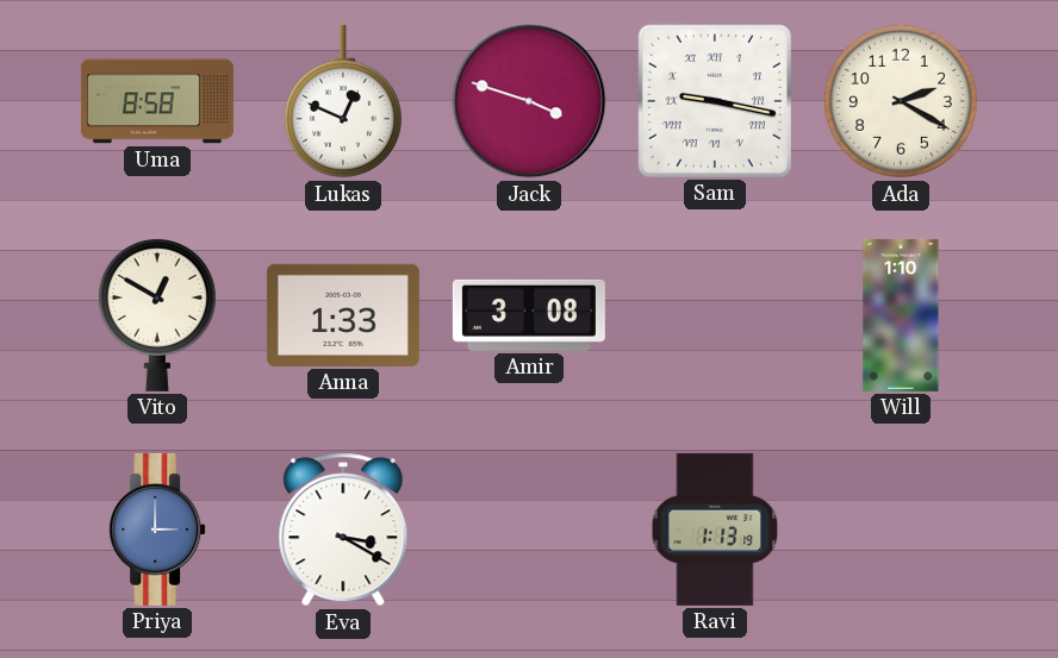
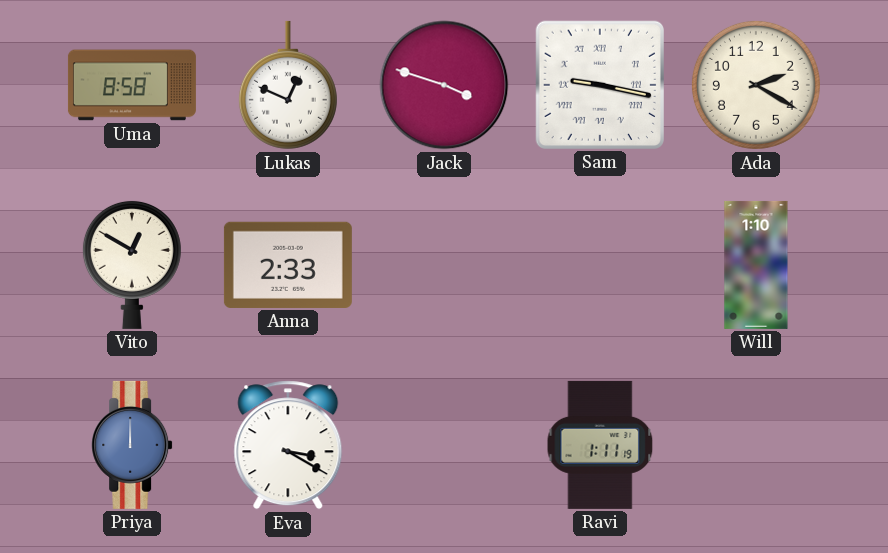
Anna: 1:33 -> 2:33
Amir: 3:08 -> none
Priya: 3:00 -> 12:00
Ravi: 1:13 -> 1:11
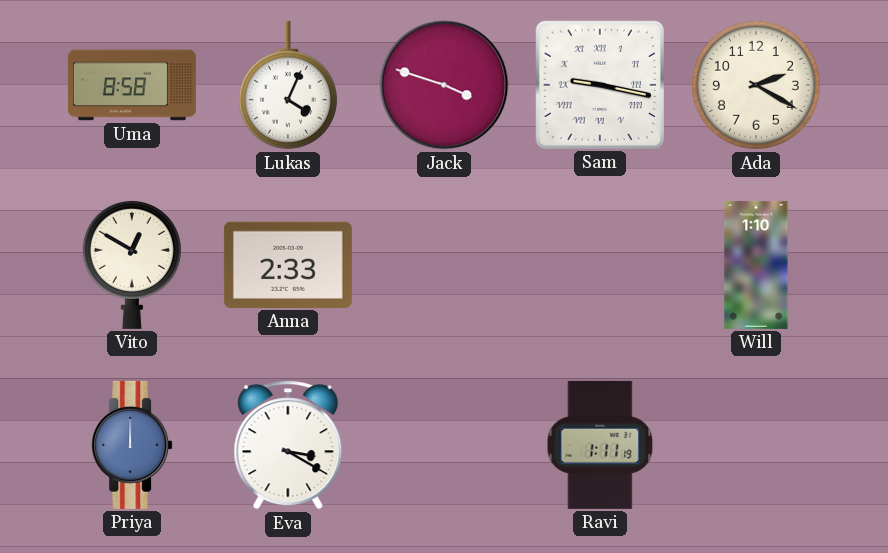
Lukas: 12:49 -> 4:04
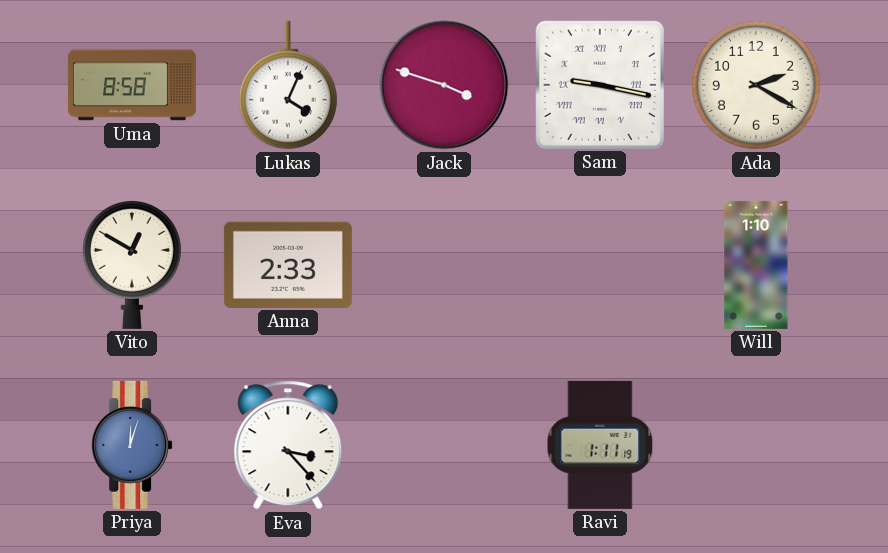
Priya: 12:00 -> 12:03
Eva: 3:20 -> 3:23
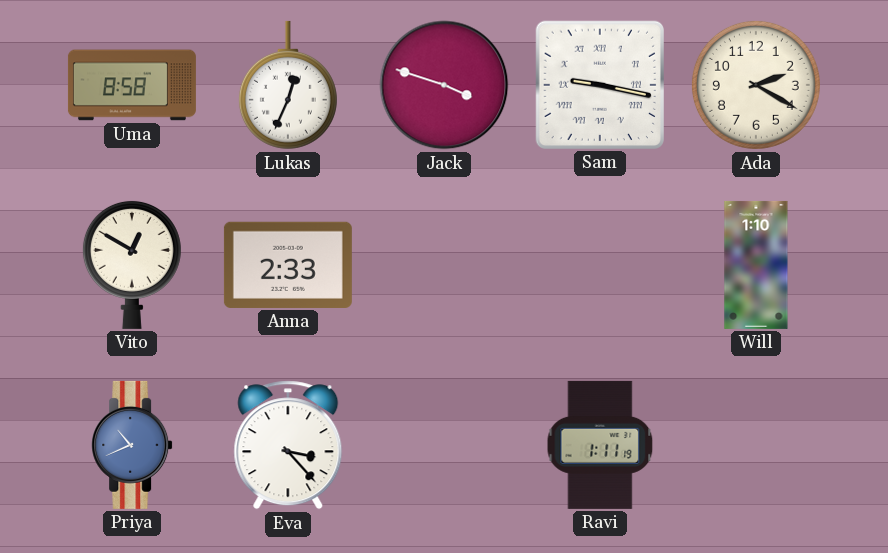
Lukas: 4:04 -> 12:34
Priya: 12:03 -> 10:41
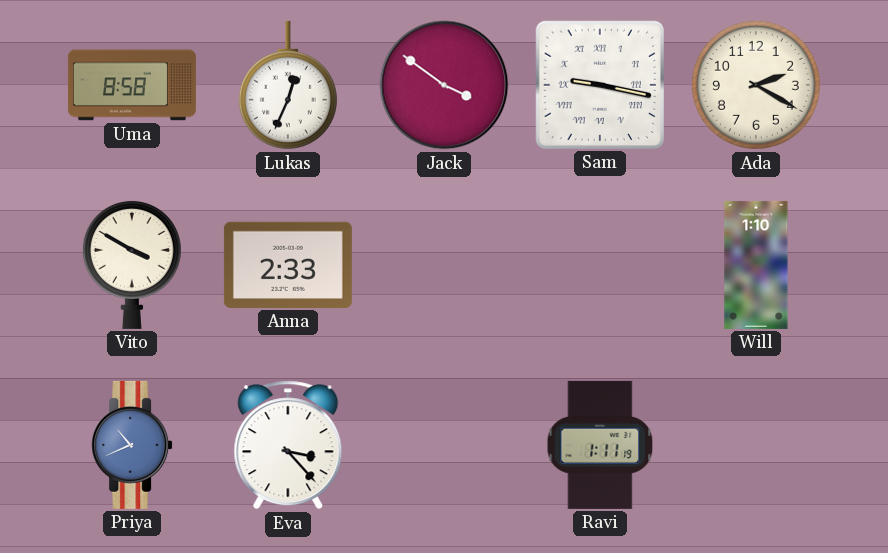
Jack: 3:48 -> 3:51
Vito: 12:50 -> 3:50
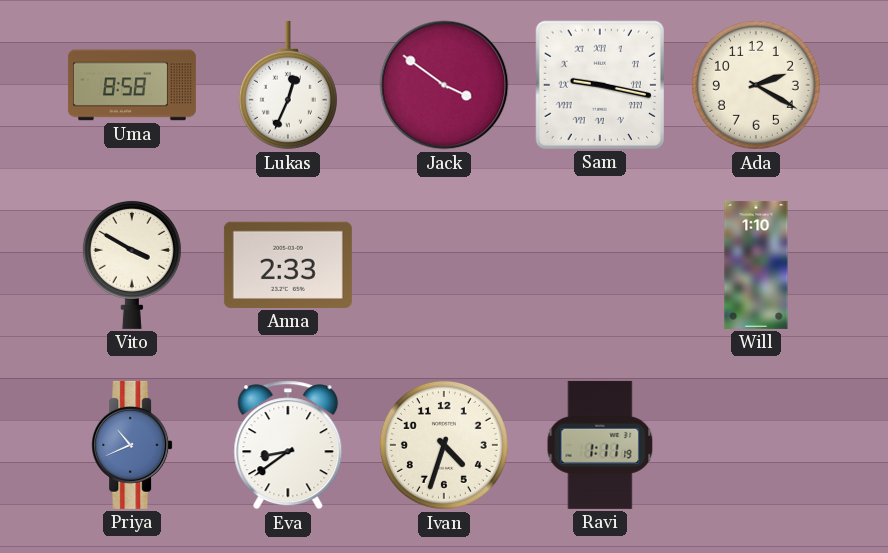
Eva: 3:23 -> 8:39
Ivan: none -> 4:33
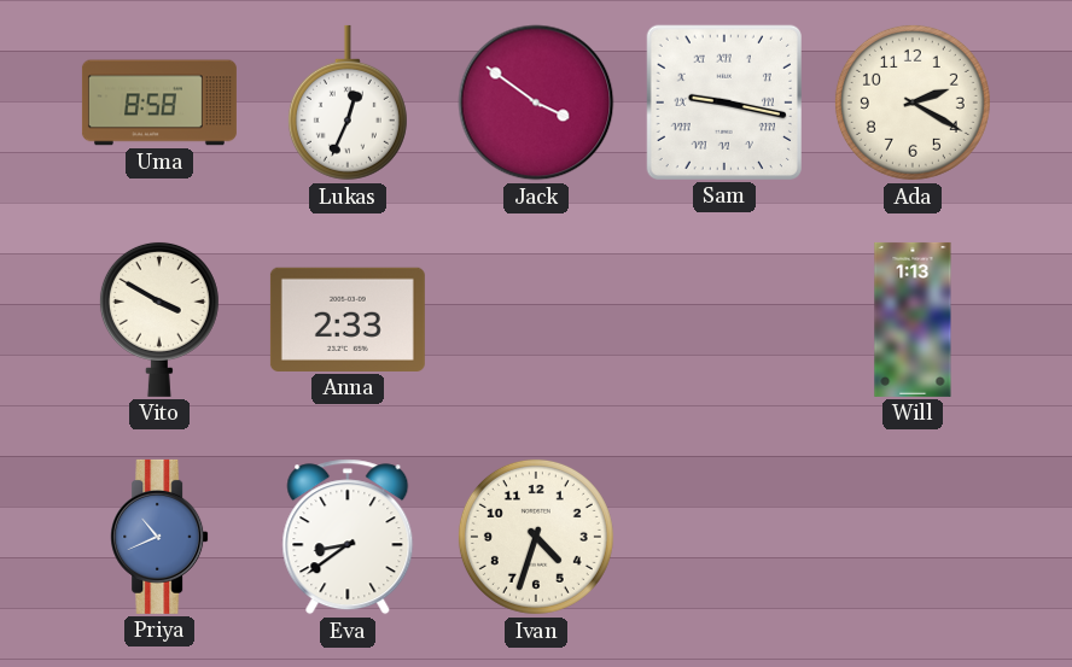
Will: 1:10 -> 1:13
Ravi: 1:11 -> none
